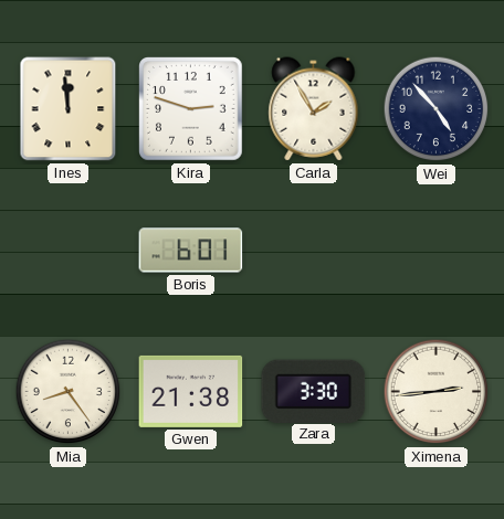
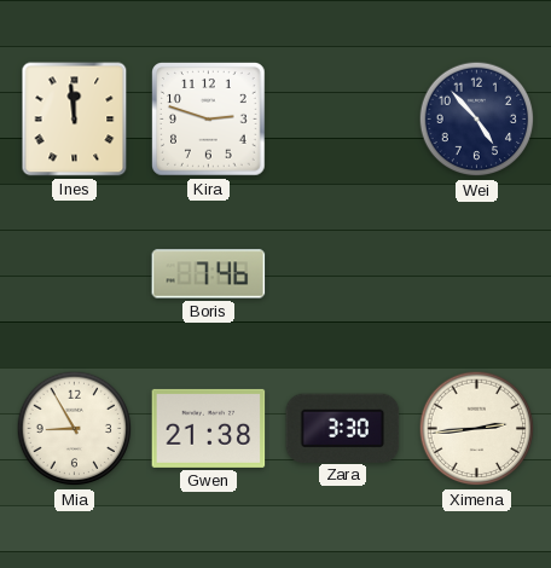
Carla: 1:55 -> none
Boris: 6:01 -> 7:46
Mia: 8:24 -> 8:55
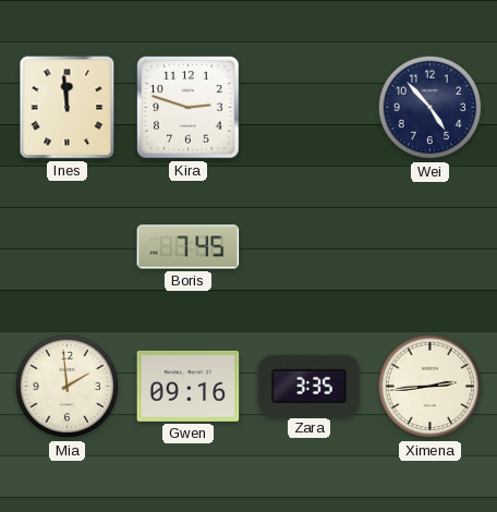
Boris: 7:46 -> 7:45
Mia: 8:55 -> 1:59
Gwen: 21:38 -> 09:16
Zara: 3:30 -> 3:35
